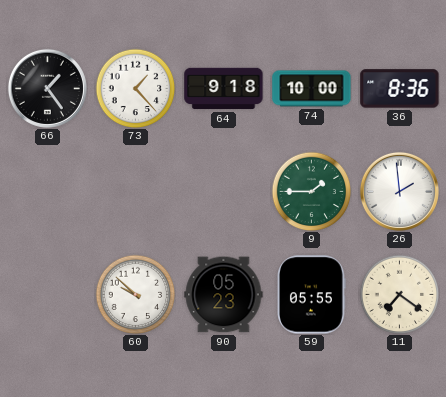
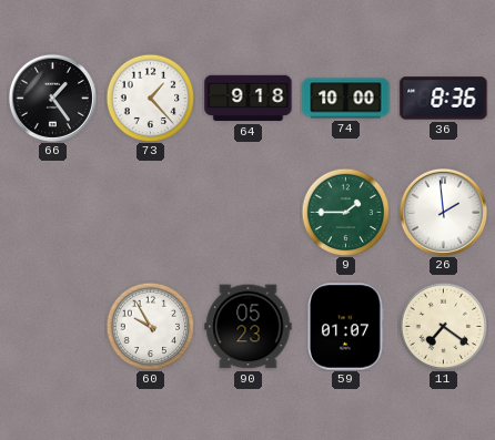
60: 9:52 -> 9:55
59: 05:55 -> 01:07
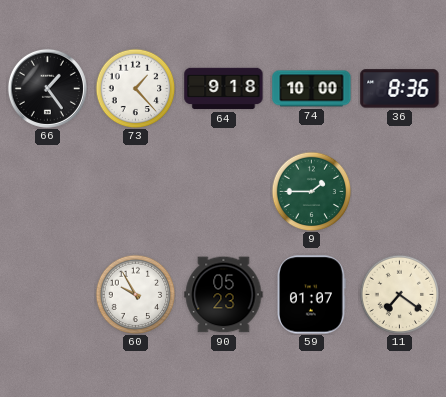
26: 1:59 -> none
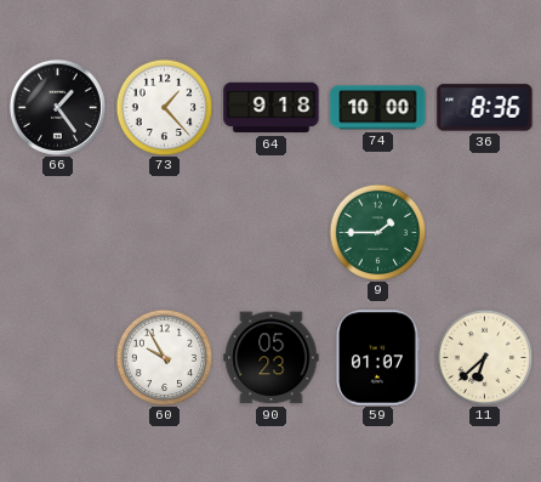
11: 7:21 -> 6:38
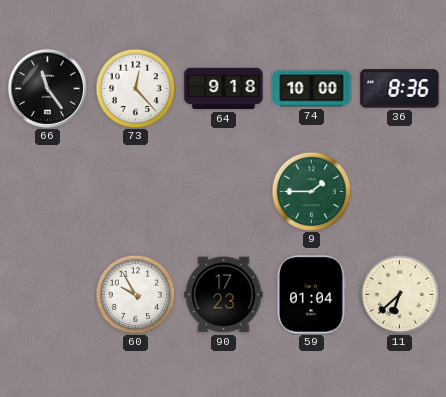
66: 1:24 -> 11:24
73: 1:23 -> 12:23
90: 05:23 -> 17:23
59: 01:07 -> 01:04
